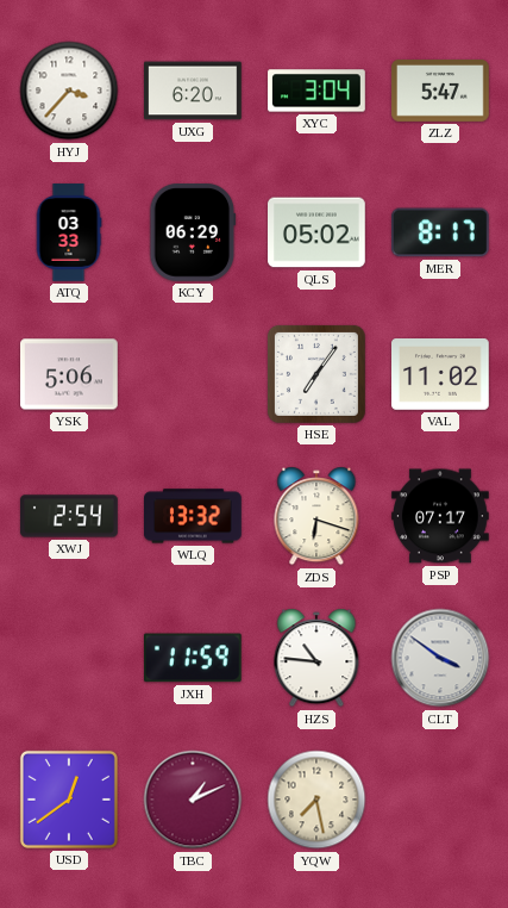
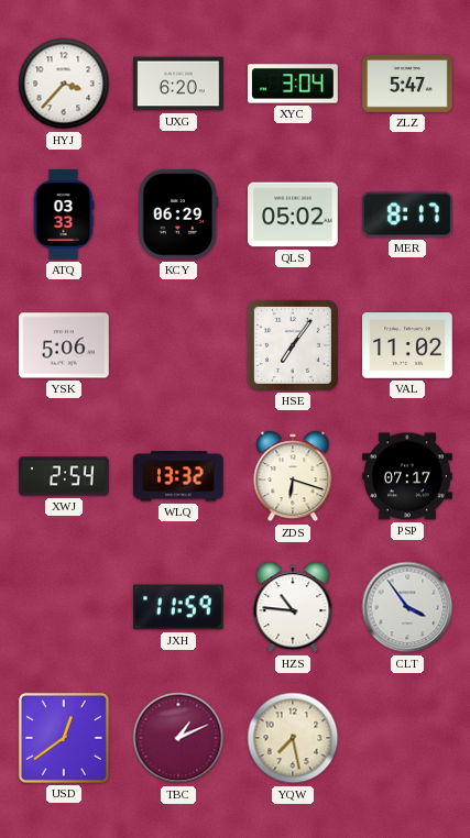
CLT: 3:51 -> 3:54
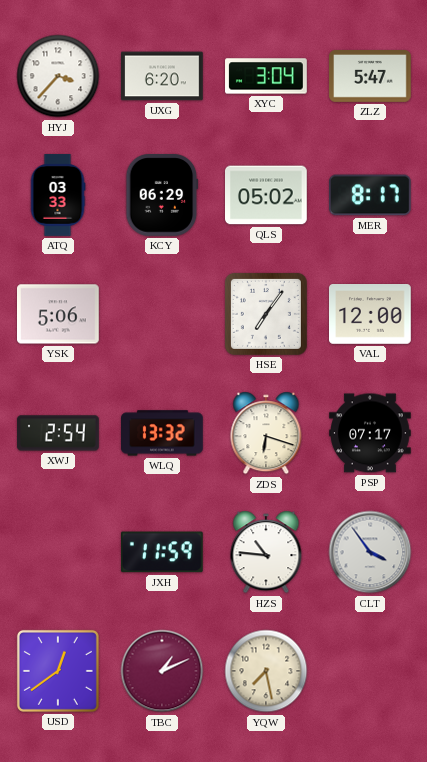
VAL: 11:02 -> 12:00
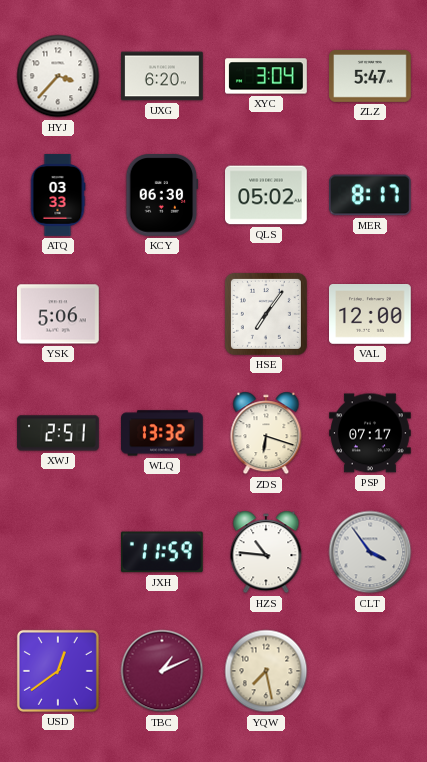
KCY: 06:29 -> 06:30
XWJ: 2:54 -> 2:51
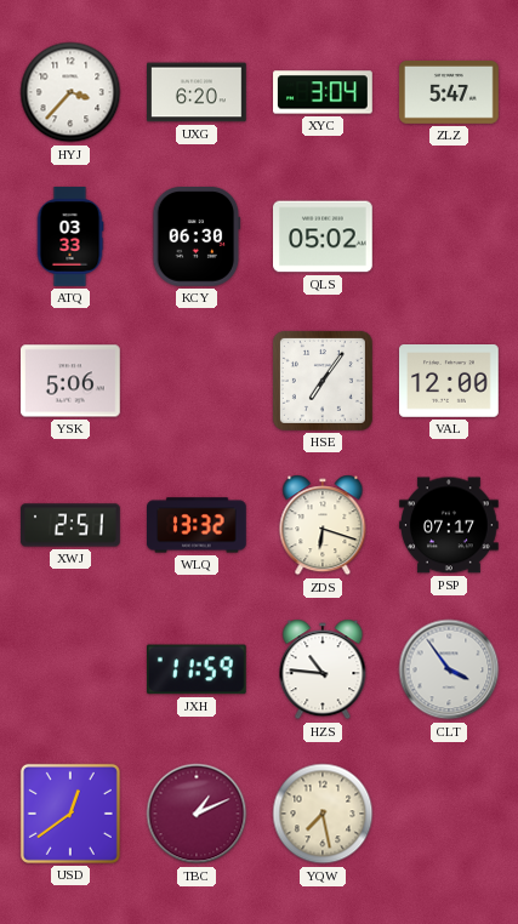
MER: 8:17 -> none
